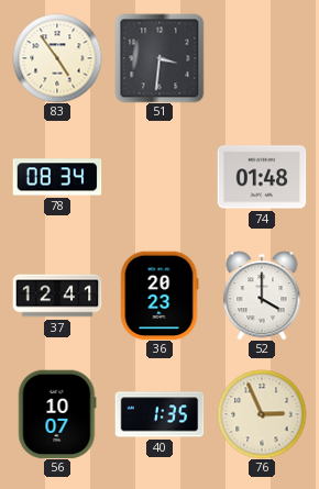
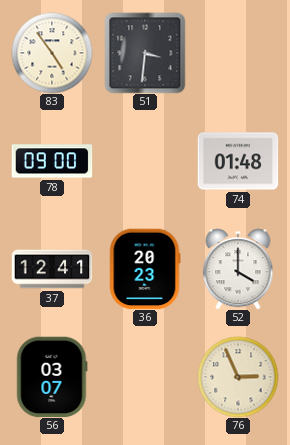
78: 08:34 -> 09:00
56: 10:07 -> 03:07
40: 1:35 -> none
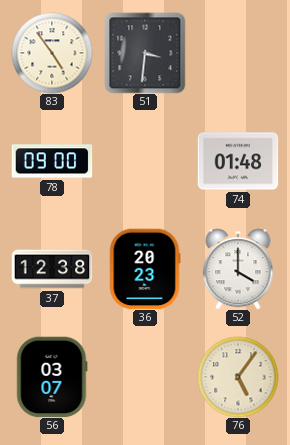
37: 12:41 -> 12:38
76: 2:56 -> 5:06
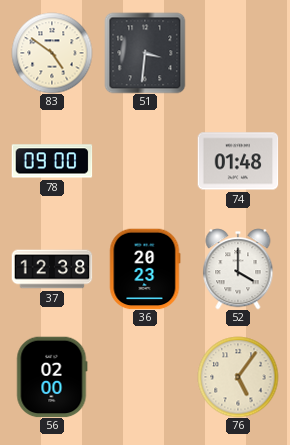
83: 4:54 -> 4:51
56: 03:07 -> 02:00
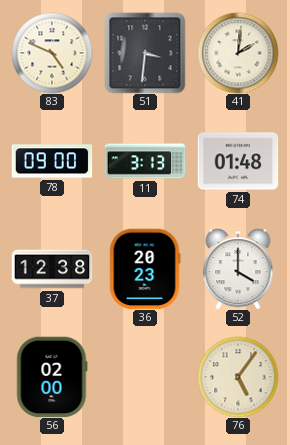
83: 4:51 -> 4:49
41: none -> 2:01
11: none -> 3:13
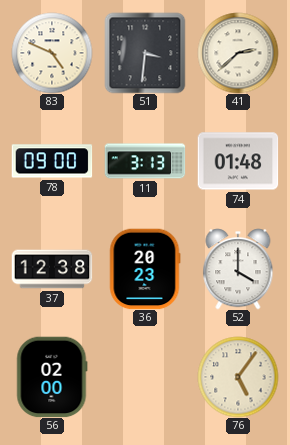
41: 2:01 -> 2:38
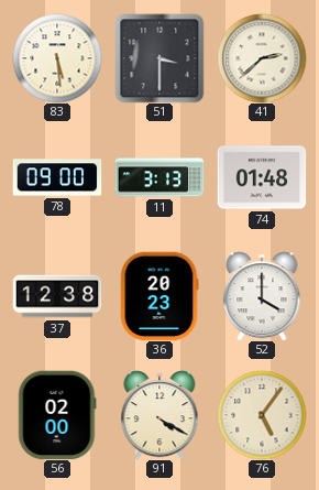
83: 4:49 -> 5:29
51: 3:31 -> 3:30
91: none -> 4:20
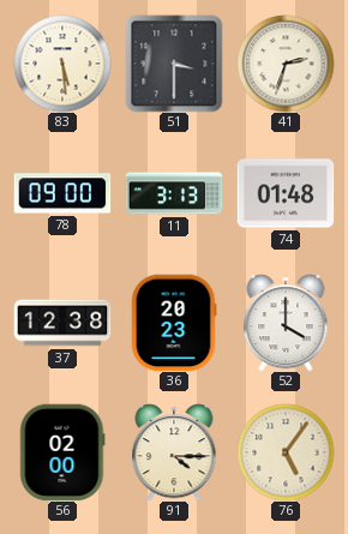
41: 2:38 -> 2:33
91: 4:20 -> 4:15
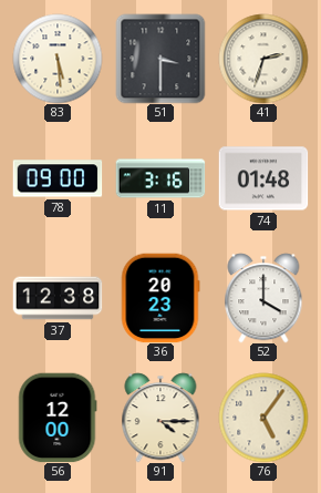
11: 3:13 -> 3:16
56: 02:00 -> 12:00
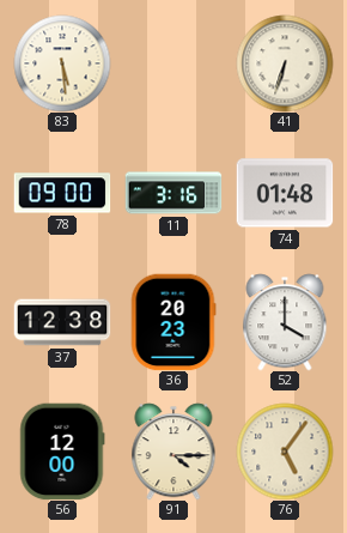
51: 3:30 -> none
41: 2:33 -> 6:33
